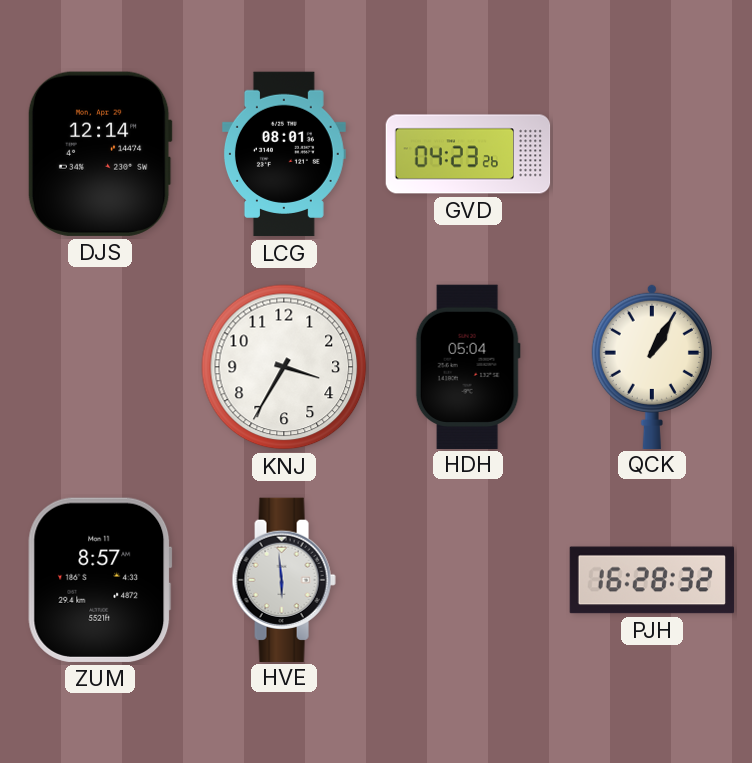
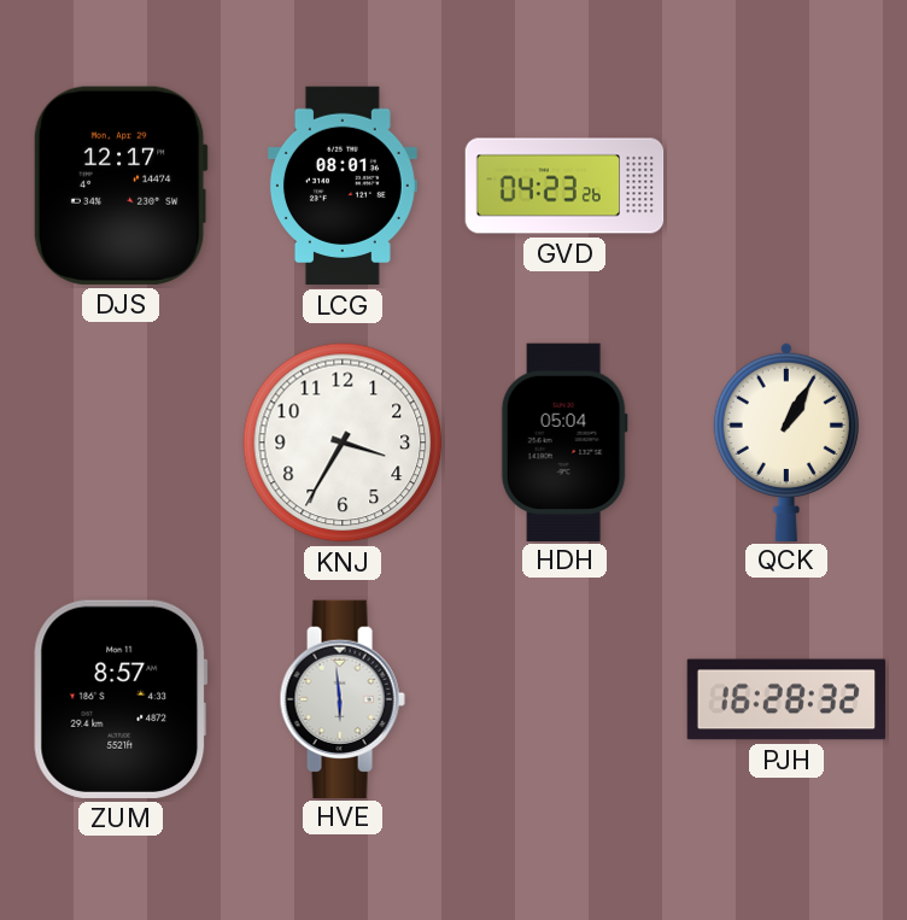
DJS: 12:14 -> 12:17
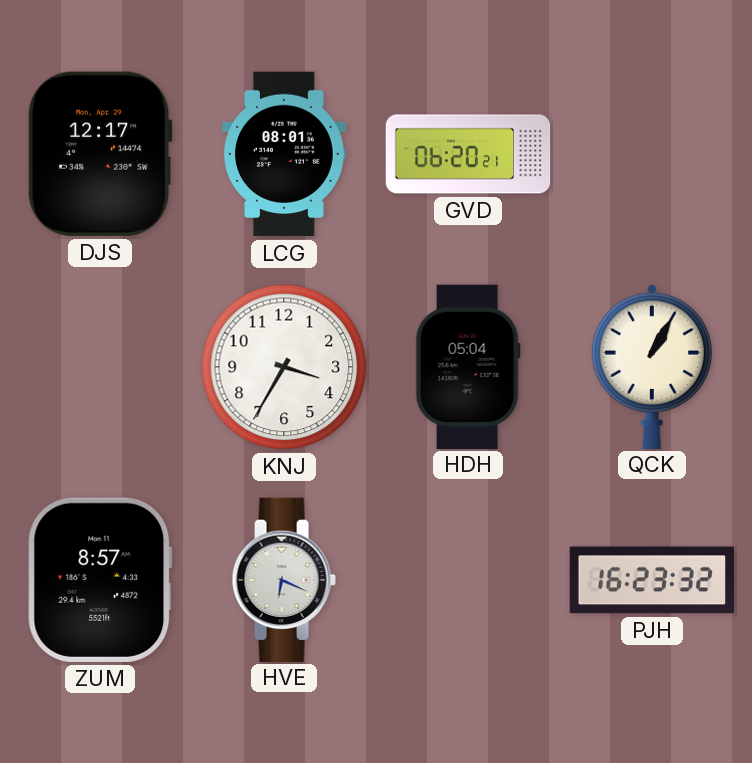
GVD: 04:23 -> 06:20
HVE: 5:59 -> 6:19
PJH: 16:28 -> 16:23
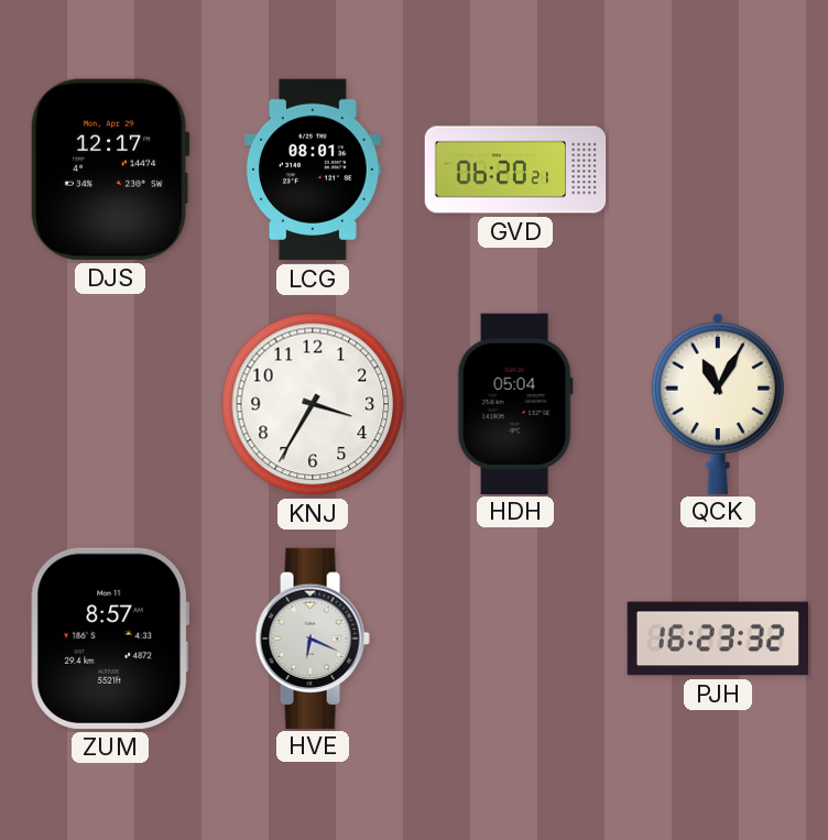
QCK: 1:05 -> 11:05
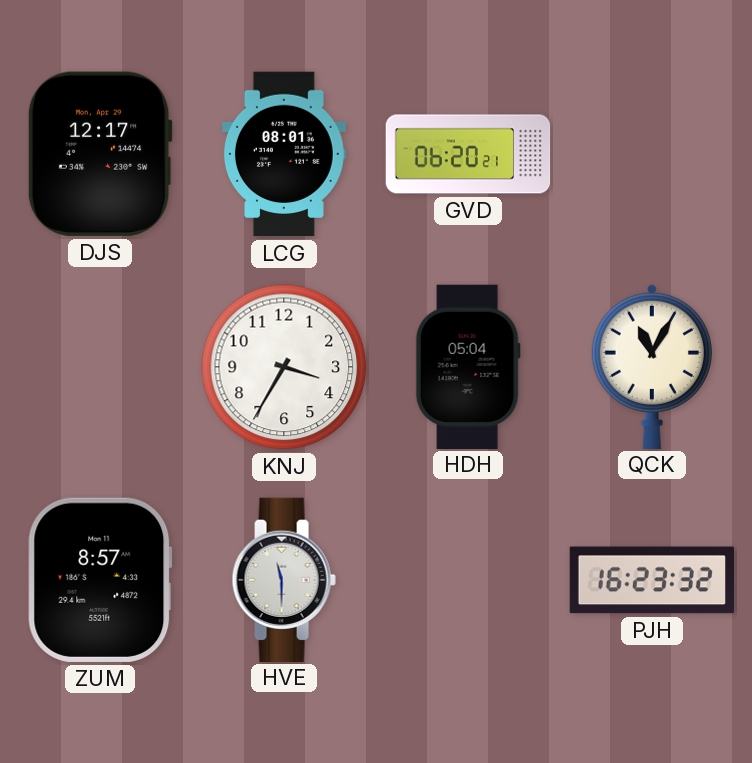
HVE: 6:19 -> 11:30
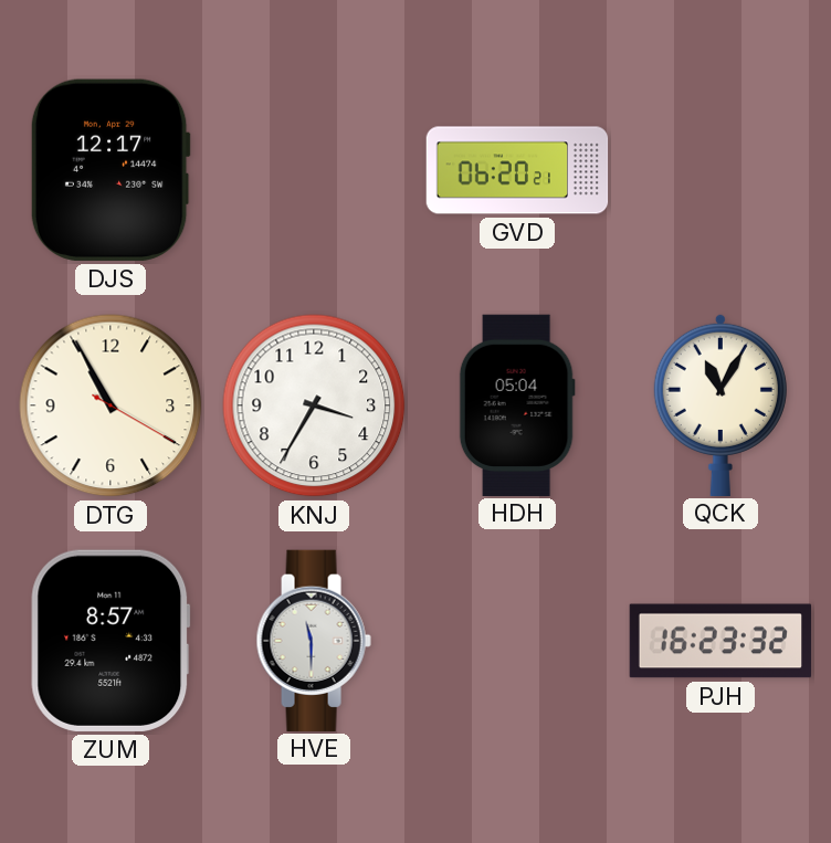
LCG: 08:01 -> none
DTG: none -> 10:55
